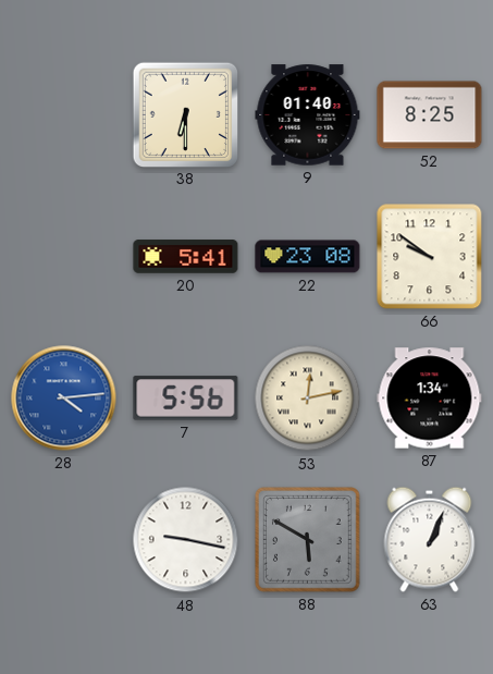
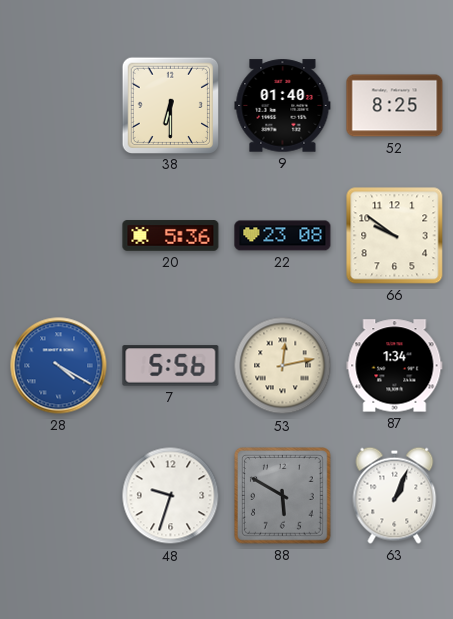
20: 5:41 -> 5:36
28: 4:14 -> 4:20
48: 9:17 -> 9:33
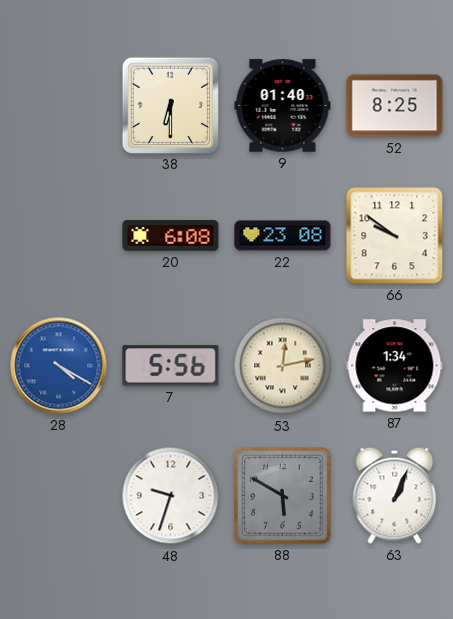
20: 5:36 -> 6:08
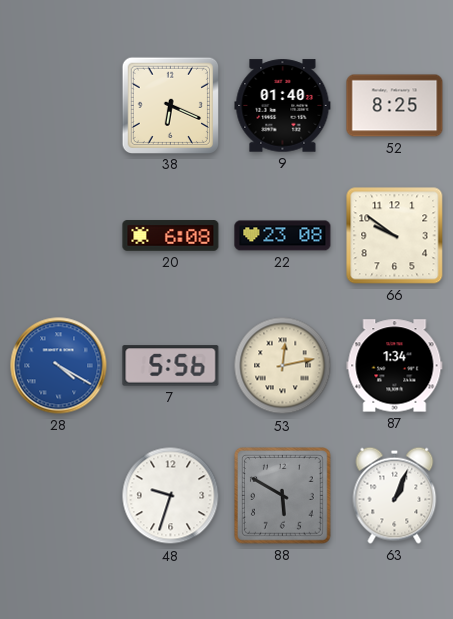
38: 6:30 -> 6:19
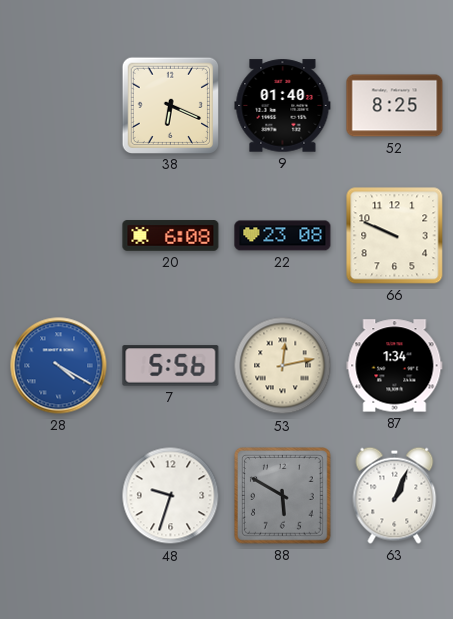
66: 9:51 -> 9:49
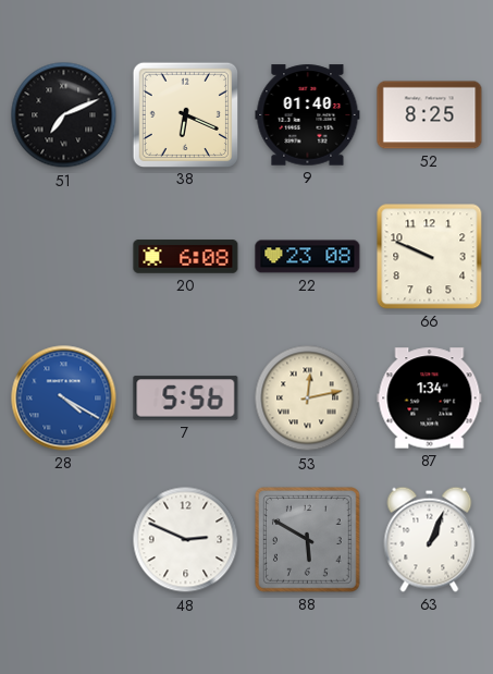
51: none -> 7:11
48: 9:33 -> 2:49
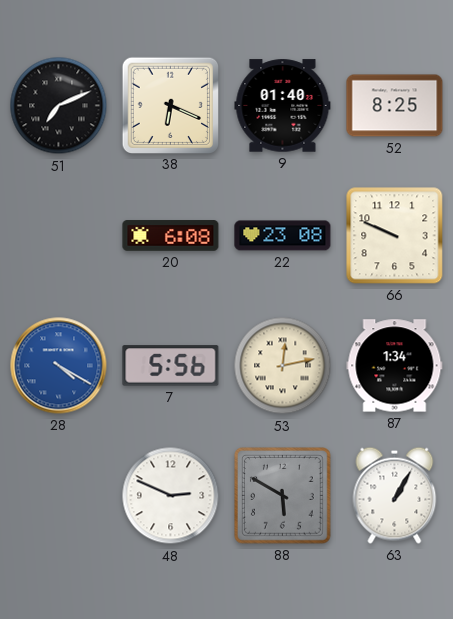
63: 1:04 -> 1:05
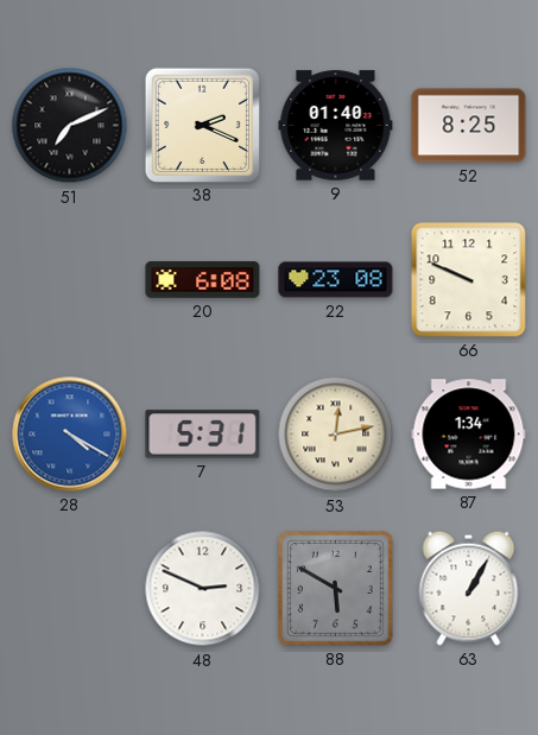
38: 6:19 -> 2:19
7: 5:56 -> 5:31
